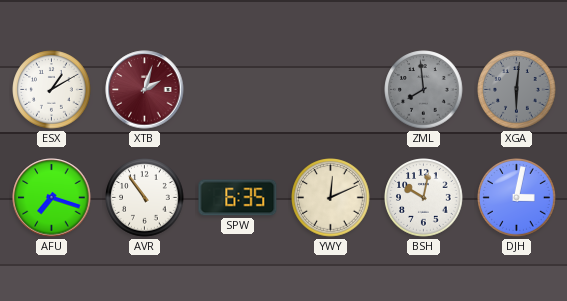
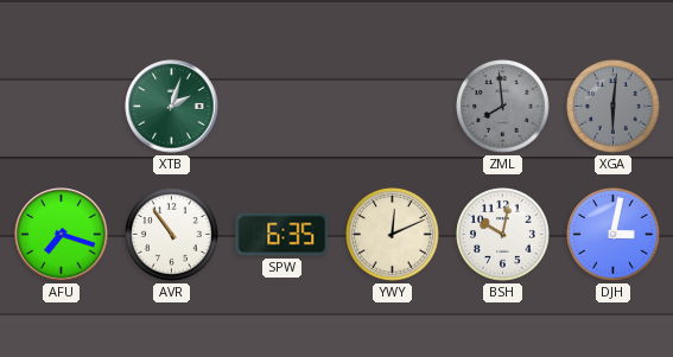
ESX: 1:10 -> none
XTB dial: burgundy -> green
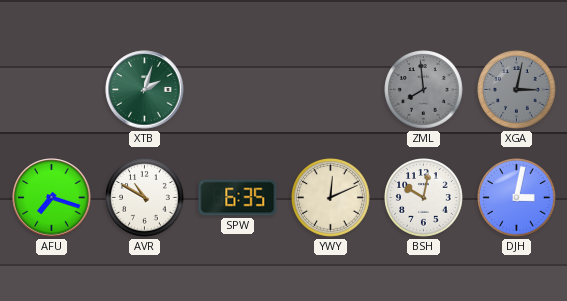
XGA: 6:01 -> 3:02
AVR: 10:54 -> 10:50
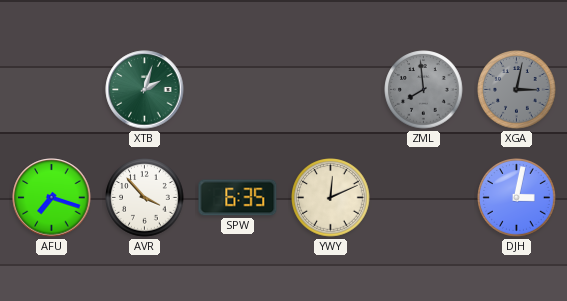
AVR: 10:50 -> 3:53
BSH: 10:02 -> none
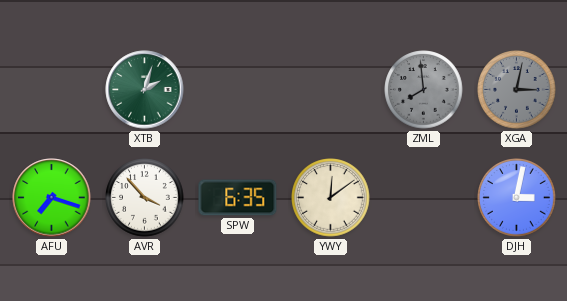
YWY: 12:11 -> 12:09
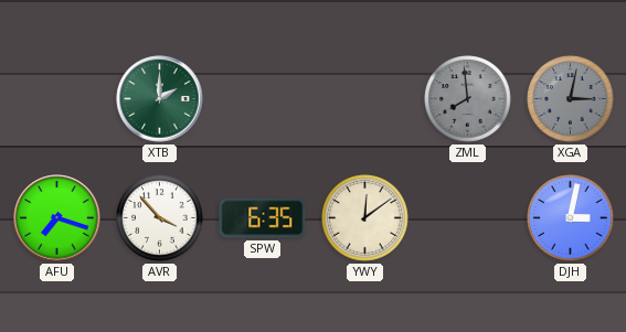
XTB: 2:03 -> 2:00
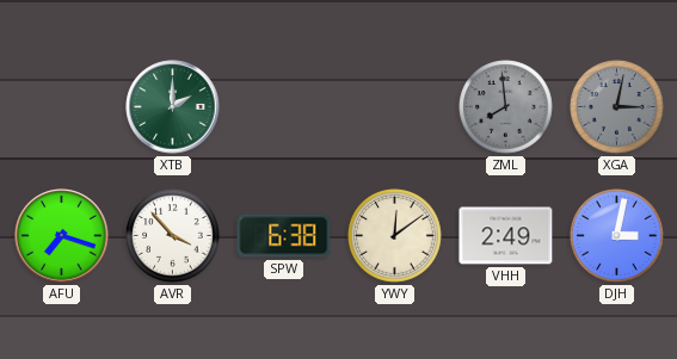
SPW: 6:35 -> 6:38
VHH: none -> 2:49
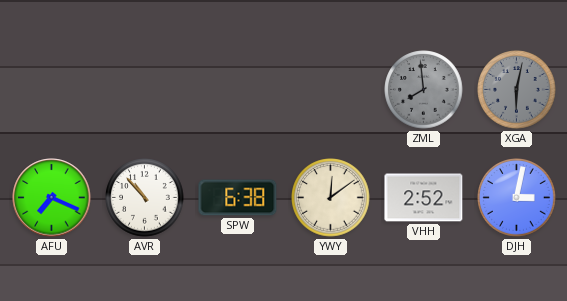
XTB: 2:00 -> none
XGA: 3:02 -> 6:02
AFU: 7:18 -> 7:19
AVR: 3:53 -> 10:53
VHH: 2:49 -> 2:52
